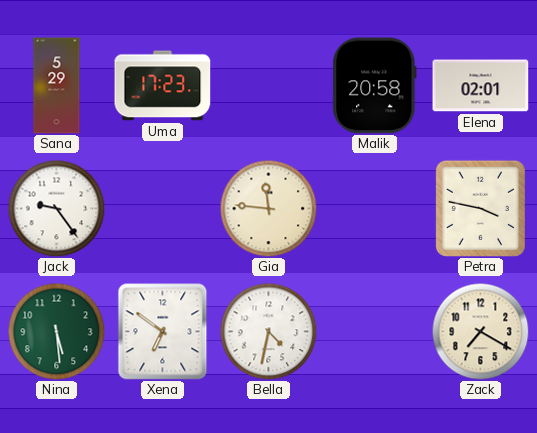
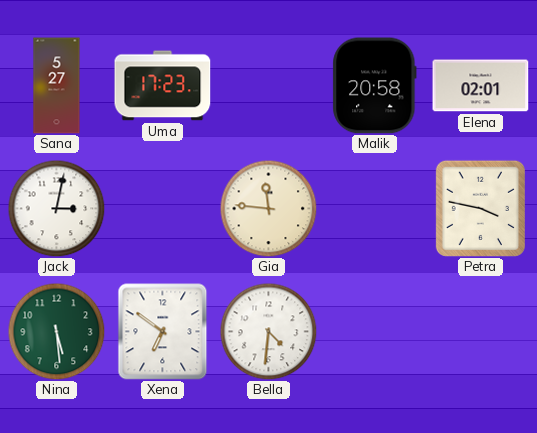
Sana: 5:29 -> 5:27
Jack: 9:24 -> 3:02
Bella: 4:32 -> 4:31
Zack: 7:20 -> none
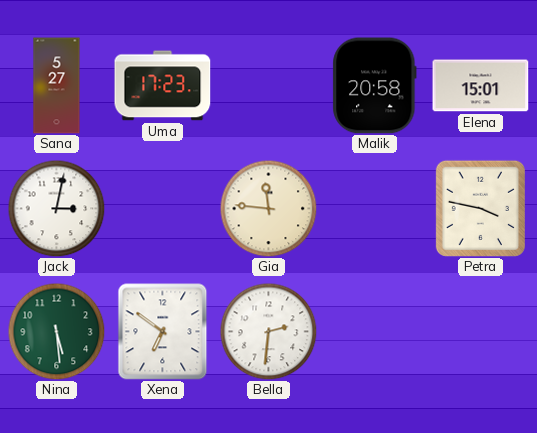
Elena: 02:01 -> 15:01
Bella: 4:31 -> 2:31
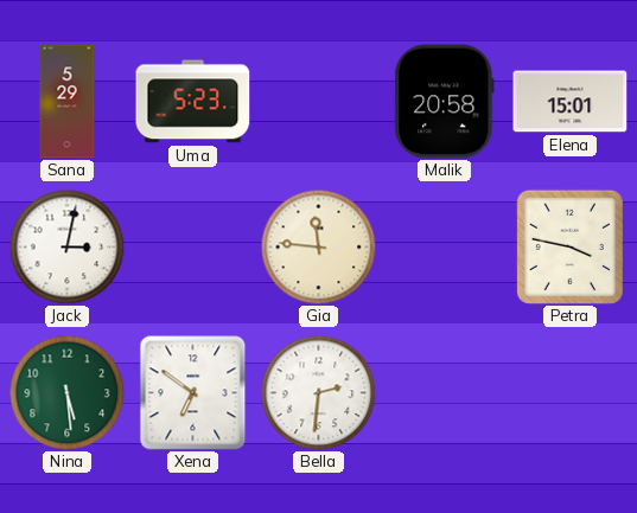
Sana: 5:27 -> 5:29
Uma: 17:23 -> 5:23
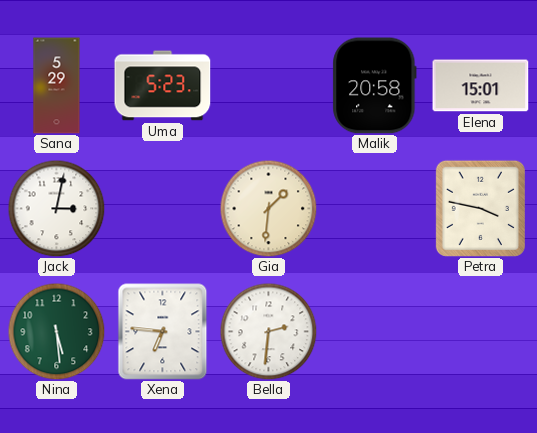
Gia: 11:46 -> 1:31
Xena: 6:51 -> 6:46
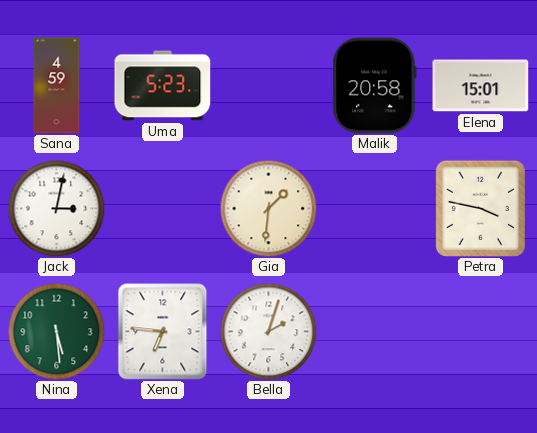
Sana: 5:29 -> 4:59
Bella: 2:31 -> 2:03
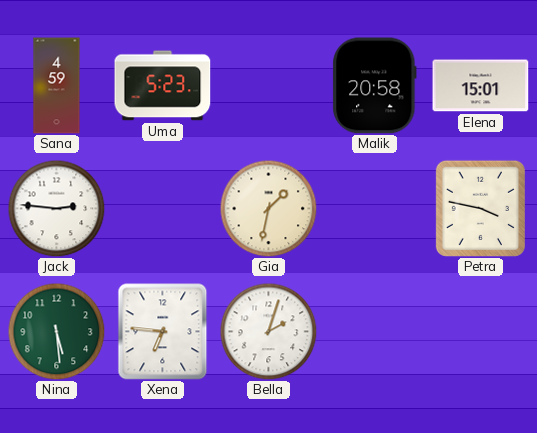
Jack: 3:02 -> 2:46
Gia: 1:31 -> 1:32
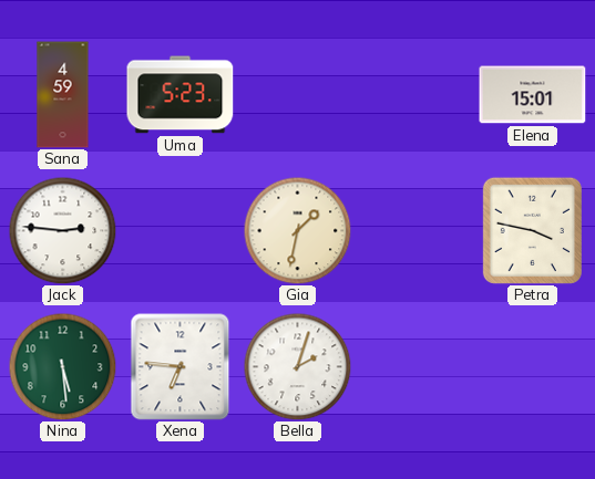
Malik: 20:58 -> none
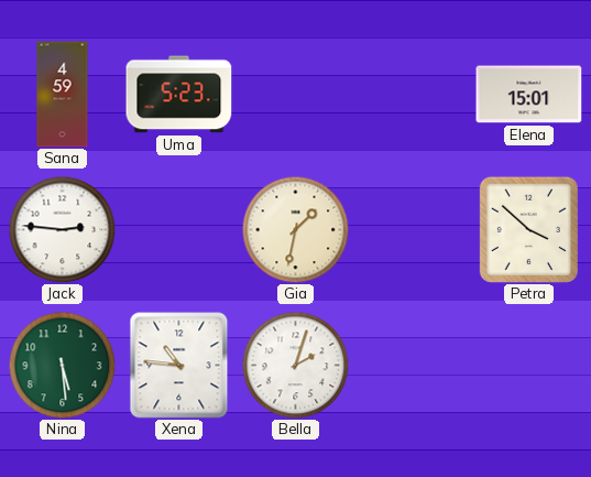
Petra: 3:47 -> 3:52
Xena: 6:46 -> 10:46
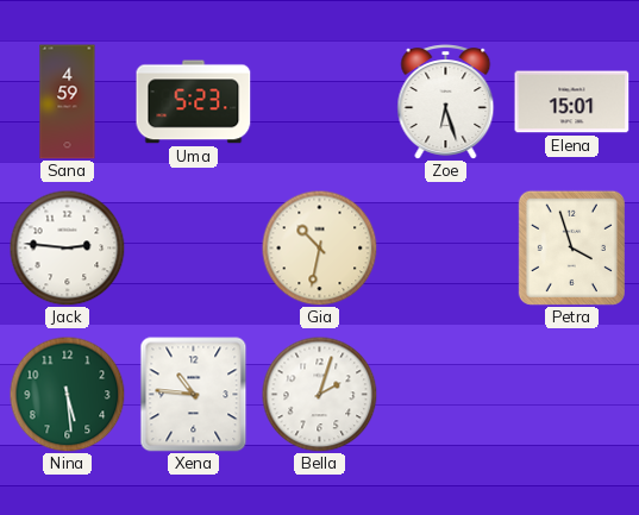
Zoe: none -> 6:27
Gia: 1:32 -> 10:32
Petra: 3:52 -> 3:57
